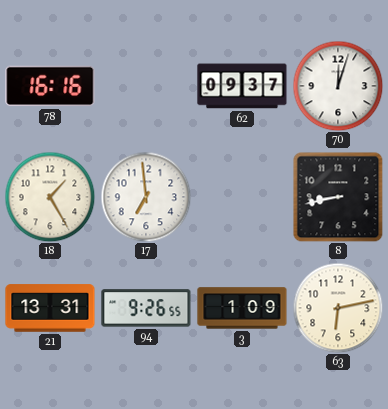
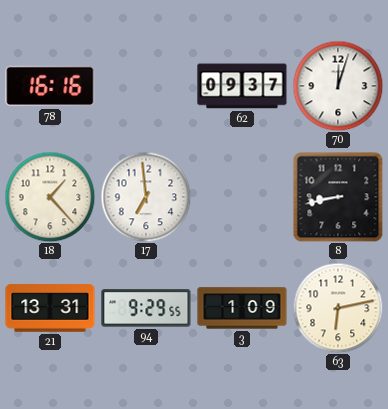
18: 1:25 -> 1:23
94: 9:26 -> 9:29
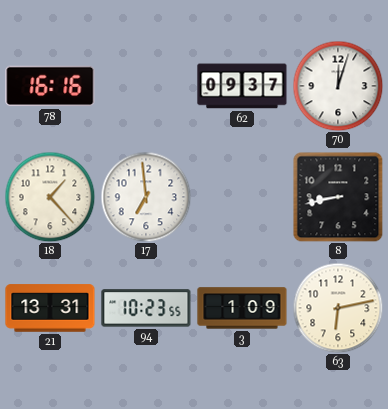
94: 9:29 -> 10:23
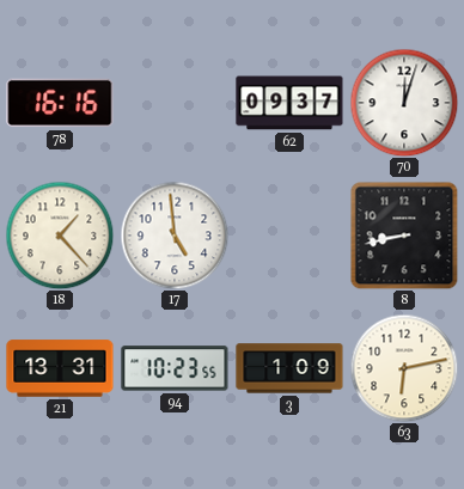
17: 6:59 -> 4:59
